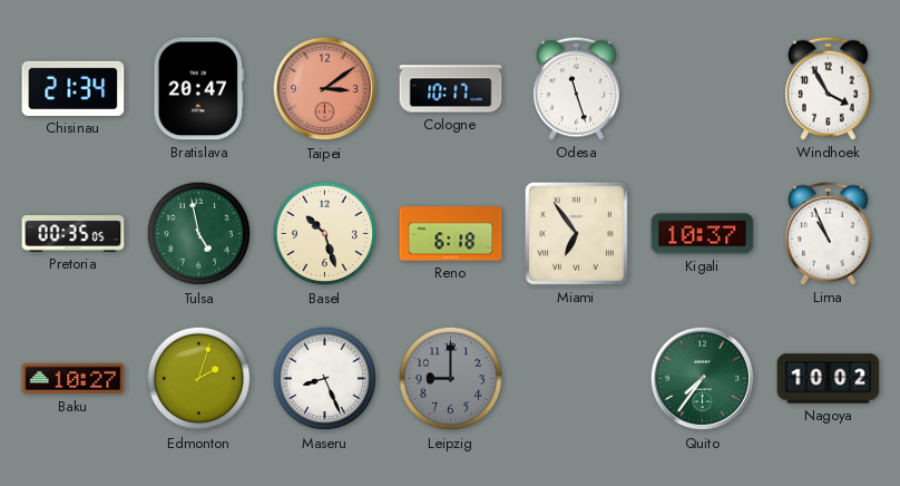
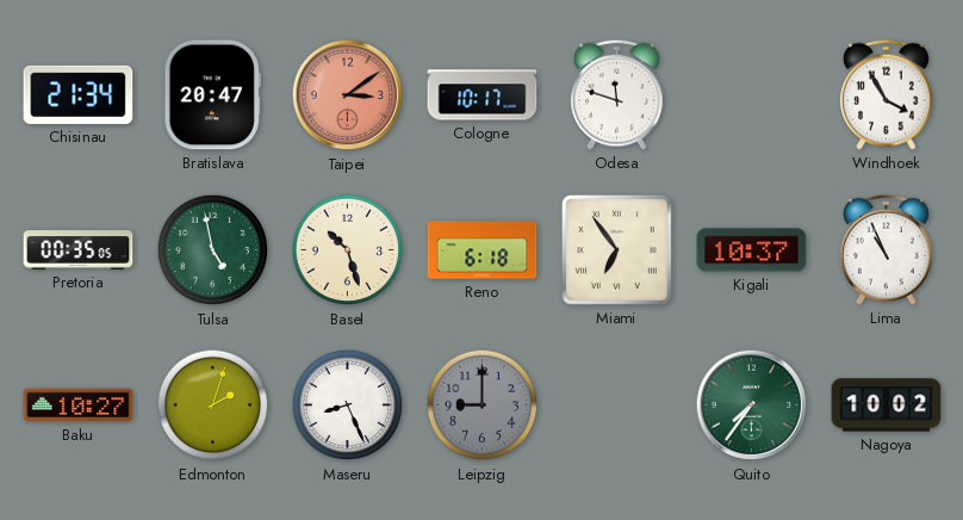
Odesa: 11:27 -> 11:48
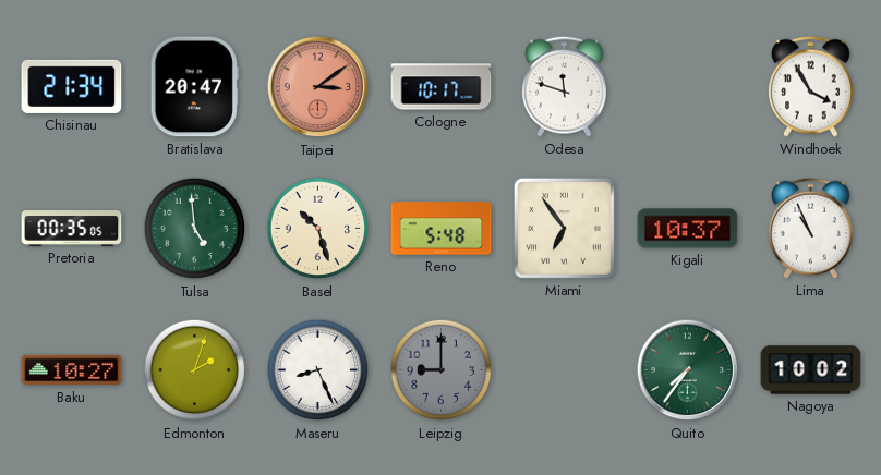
Tulsa: 4:58 -> 4:59
Reno: 6:18 -> 5:48
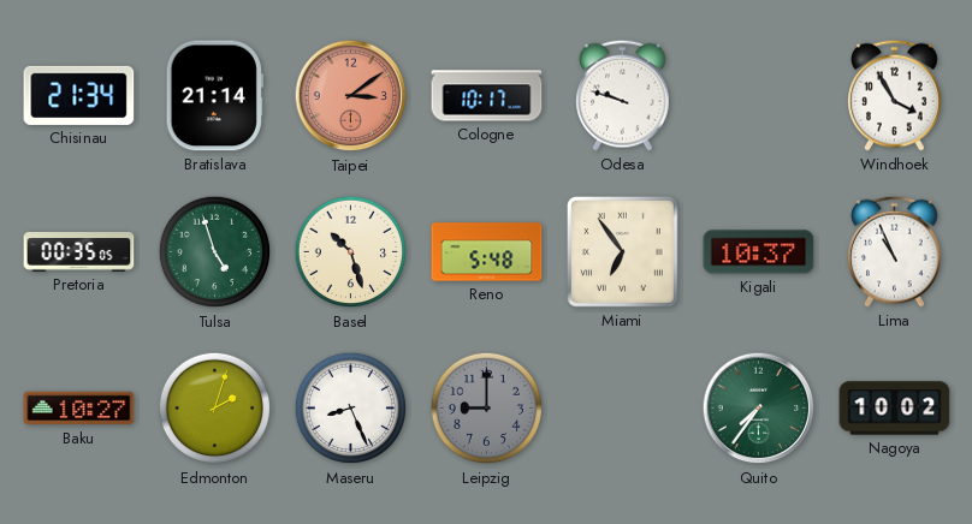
Bratislava: 20:47 -> 21:14
Odesa: 11:48 -> 9:48
Tulsa: 4:59 -> 4:57
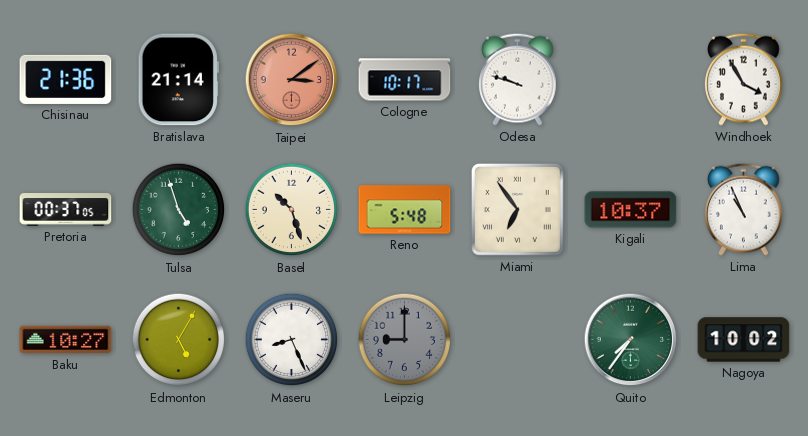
Chisinau: 21:34 -> 21:36
Pretoria: 00:35 -> 00:37
Edmonton: 2:03 -> 5:05
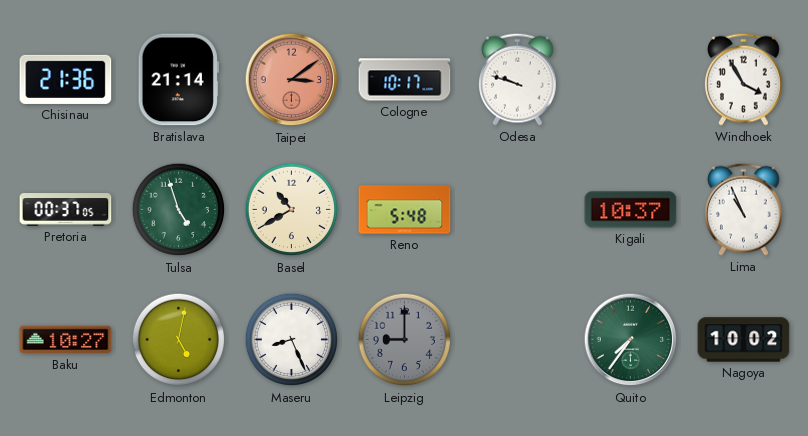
Basel: 10:27 -> 10:40
Miami: 6:54 -> none
Edmonton: 5:05 -> 5:02
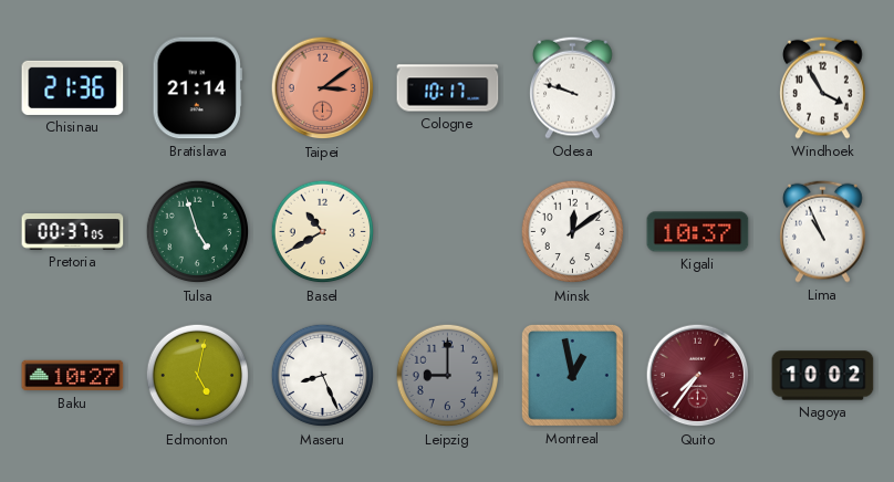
Reno: 5:48 -> none
Minsk: none -> 12:09
Montreal: none -> 12:58
Quito dial: green -> burgundy
